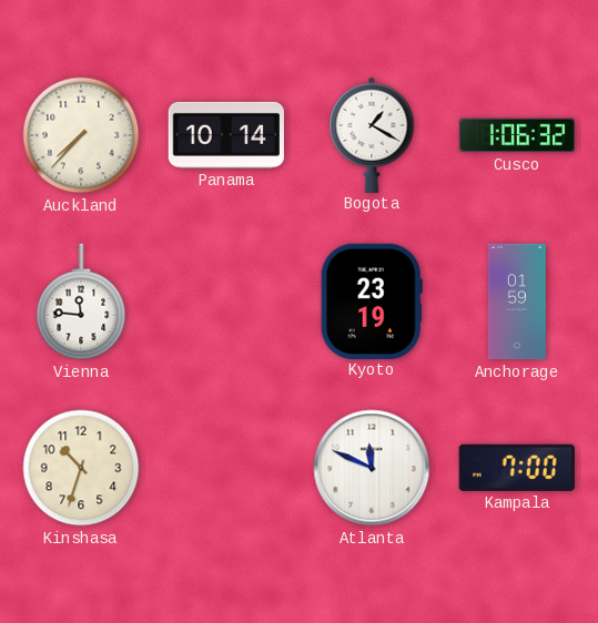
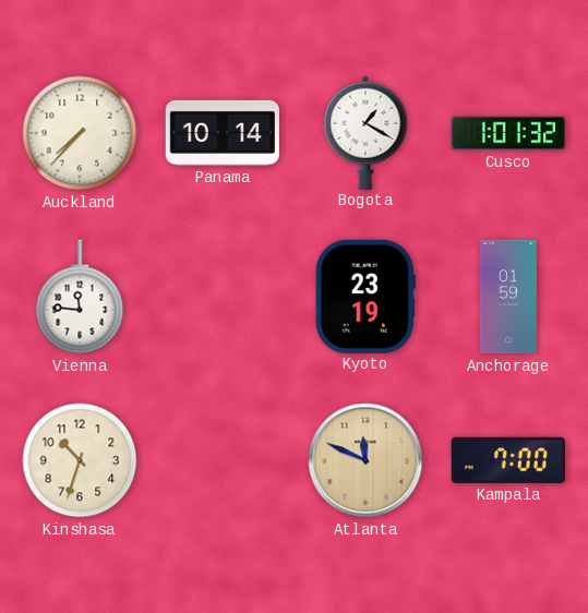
Cusco: 1:06 -> 1:01
Atlanta dial: white -> champagne
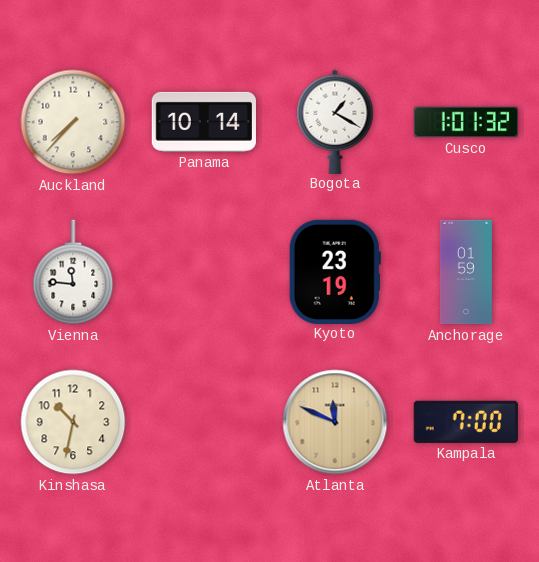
Kinshasa: 10:33 -> 10:32
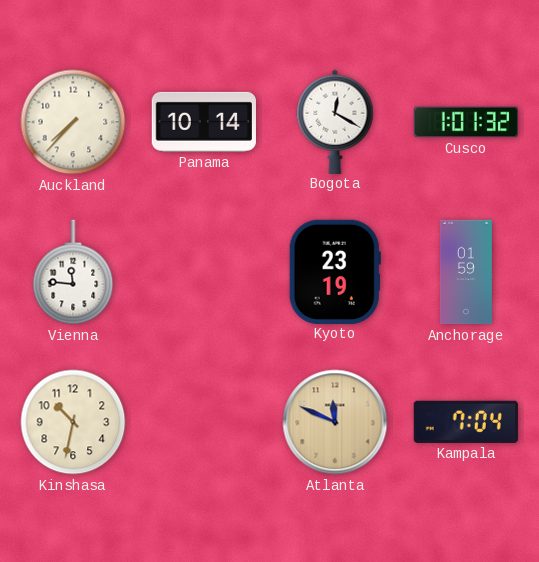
Bogota: 1:20 -> 12:20
Kampala: 7:00 -> 7:04
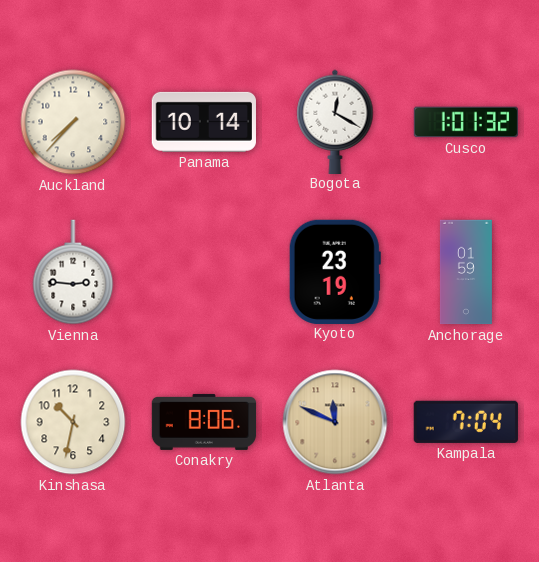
Vienna: 11:46 -> 2:46
Conakry: none -> 8:06
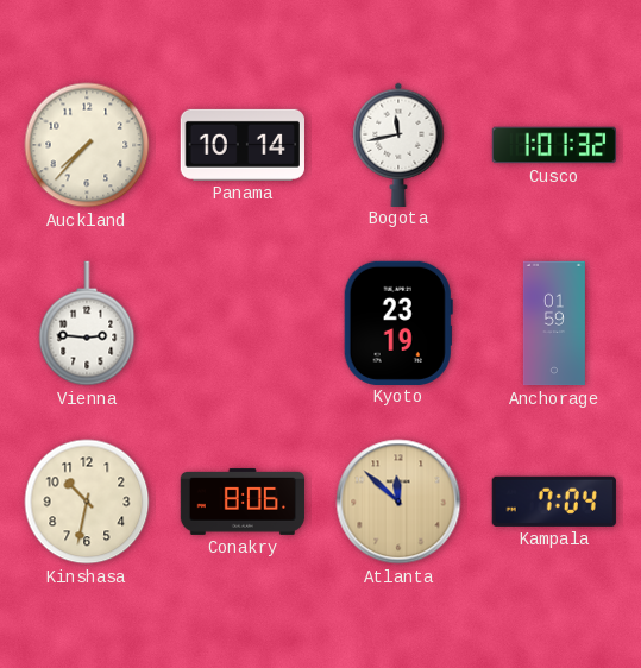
Bogota: 12:20 -> 11:43
Atlanta: 11:49 -> 11:52
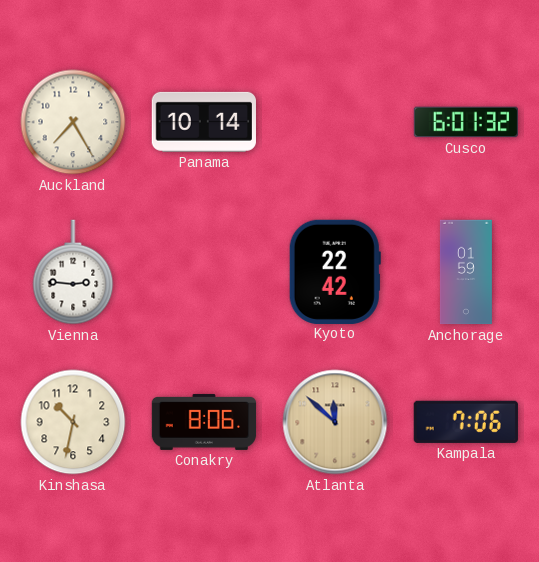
Auckland: 7:37 -> 7:25
Bogota: 11:43 -> none
Cusco: 1:01 -> 6:01
Kyoto: 23:19 -> 22:42
Kampala: 7:04 -> 7:06
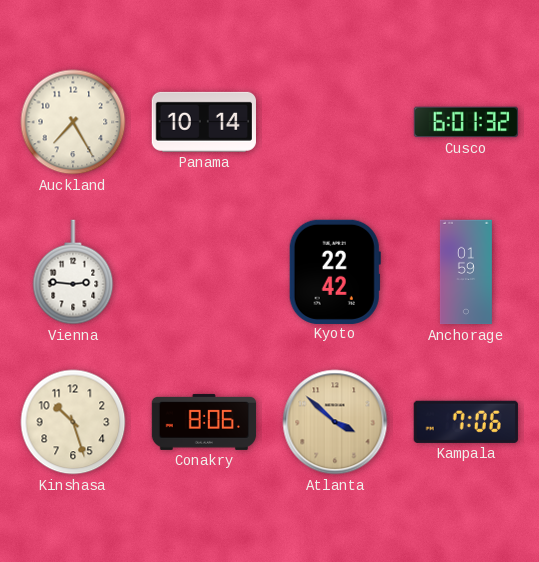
Kinshasa: 10:32 -> 10:27
Atlanta: 11:52 -> 3:52
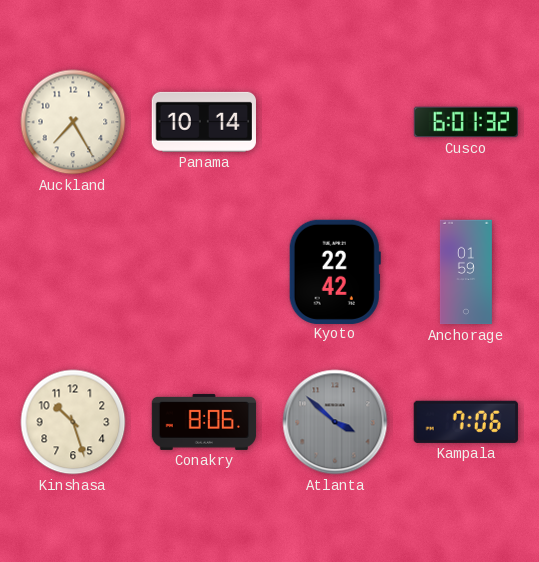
Vienna: 2:46 -> none
Atlanta dial: champagne -> grey
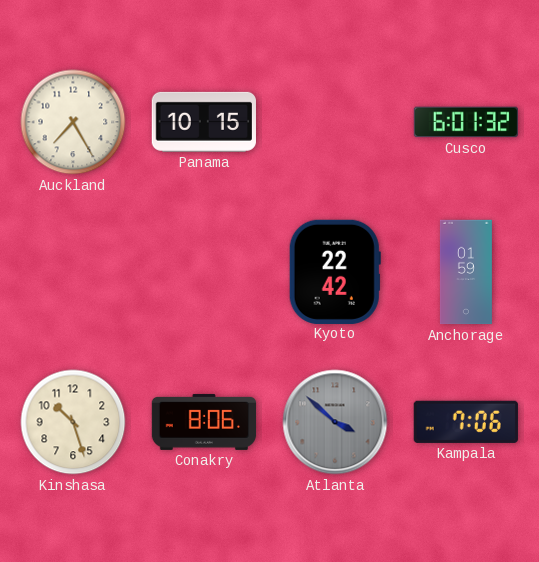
Panama: 10:14 -> 10:15
